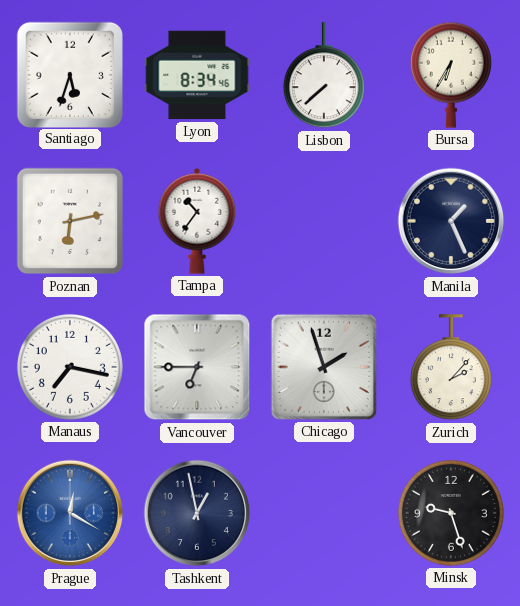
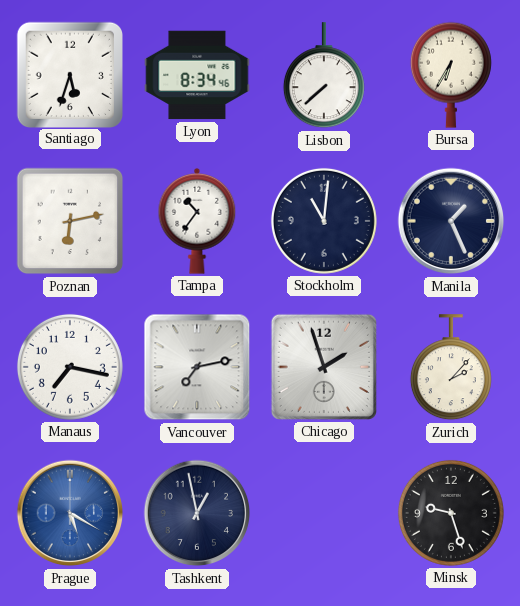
Stockholm: none -> 11:01
Vancouver: 6:45 -> 7:13
Prague: 12:20 -> 5:20
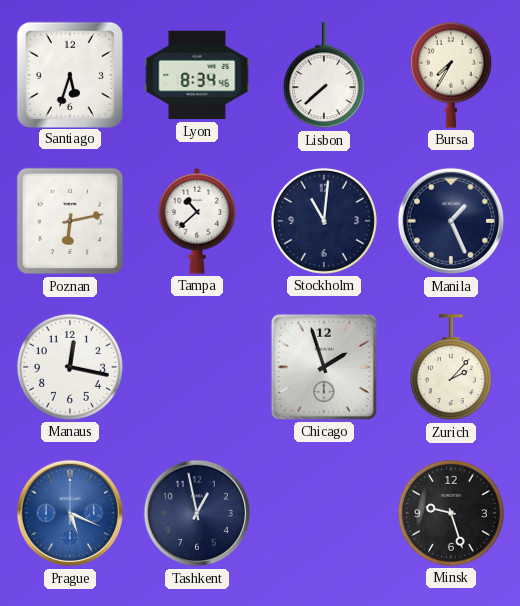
Bursa: 6:35 -> 7:35
Tampa: 10:36 -> 10:38
Manaus: 7:17 -> 12:17
Vancouver: 7:13 -> none
Prague: 5:20 -> 5:19
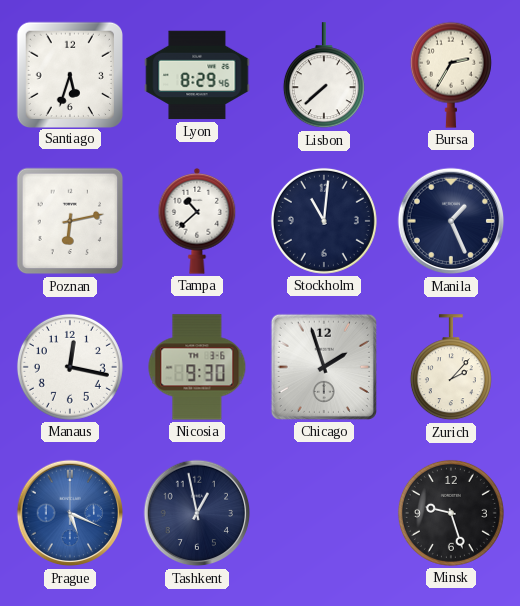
Lyon: 8:34 -> 8:29
Bursa: 7:35 -> 2:35
Nicosia: none -> 9:30
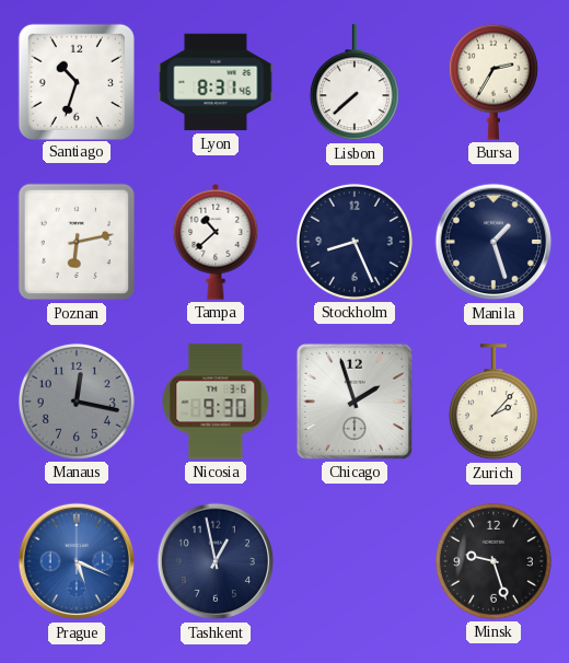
Santiago: 5:33 -> 10:33
Lyon: 8:29 -> 8:31
Stockholm: 11:01 -> 8:26
Manila: 1:26 -> 1:27
Manaus dial: white -> grey
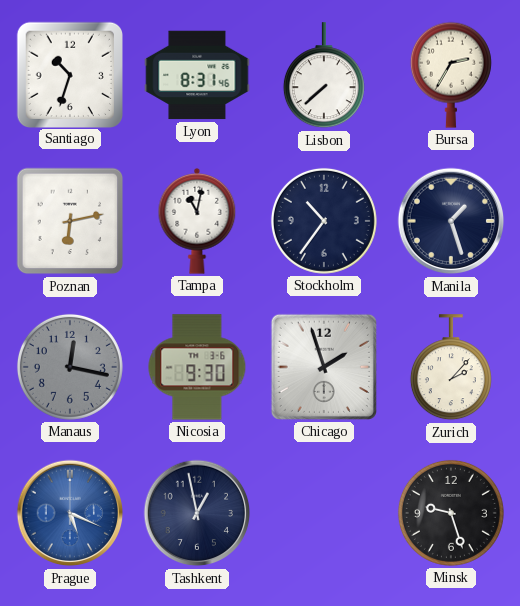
Tampa: 10:38 -> 11:02
Stockholm: 8:26 -> 10:36
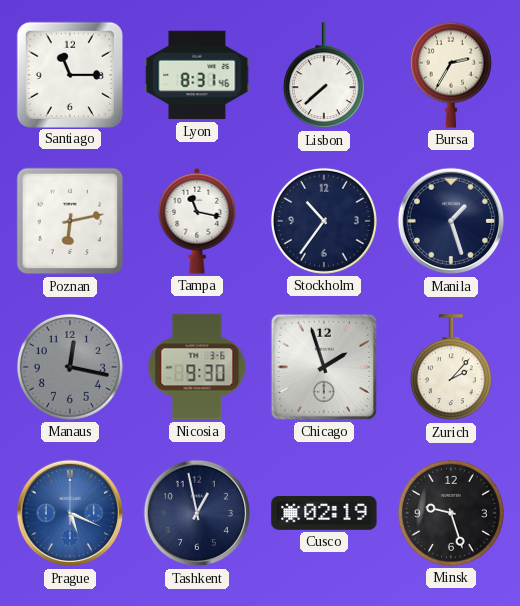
Santiago: 10:33 -> 11:15
Tampa: 11:02 -> 11:17
Cusco: none -> 02:19
